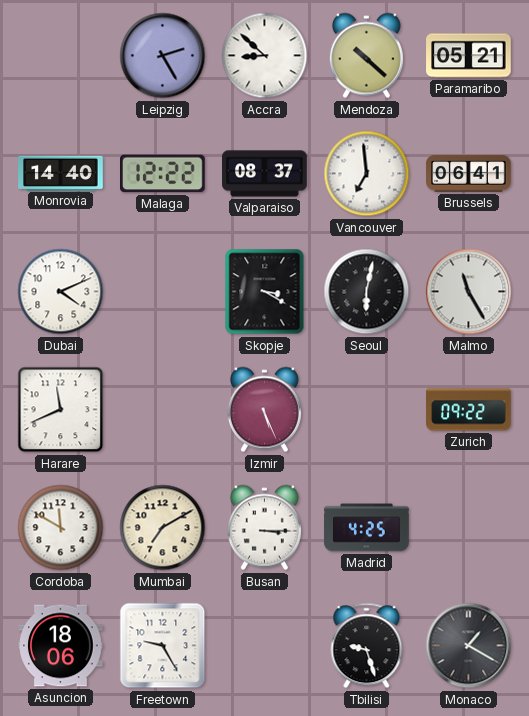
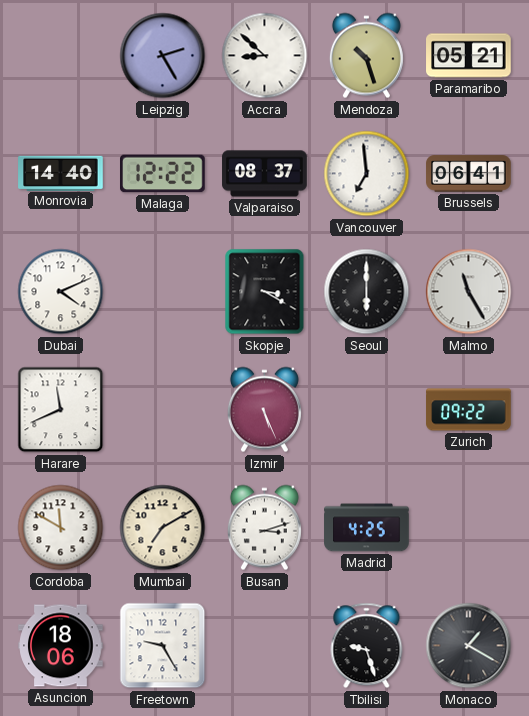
Mendoza: 10:22 -> 10:27
Seoul: 6:02 -> 6:00
Busan: 3:15 -> 3:12
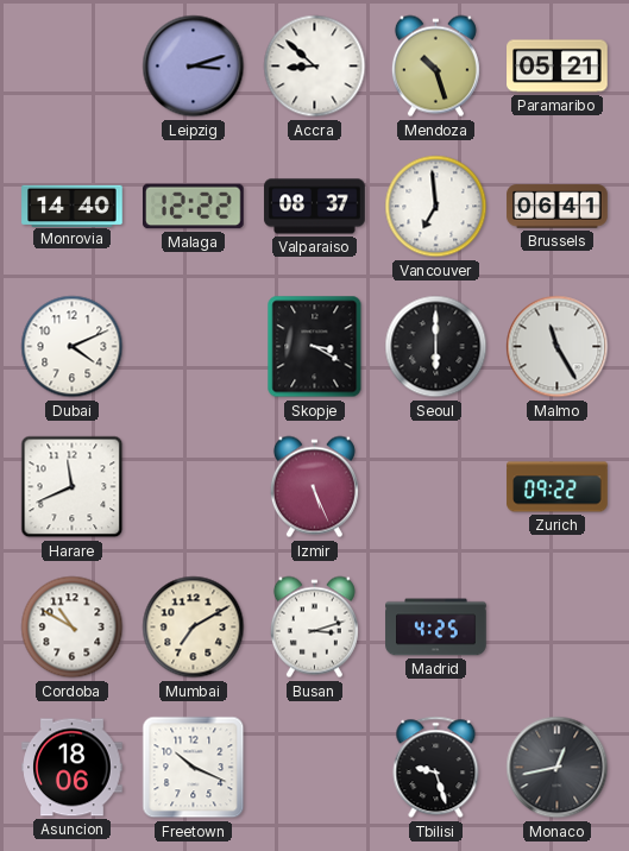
Leipzig: 2:25 -> 3:12
Cordoba: 11:50 -> 10:50
Freetown: 9:25 -> 10:19
Monaco: 1:20 -> 12:43
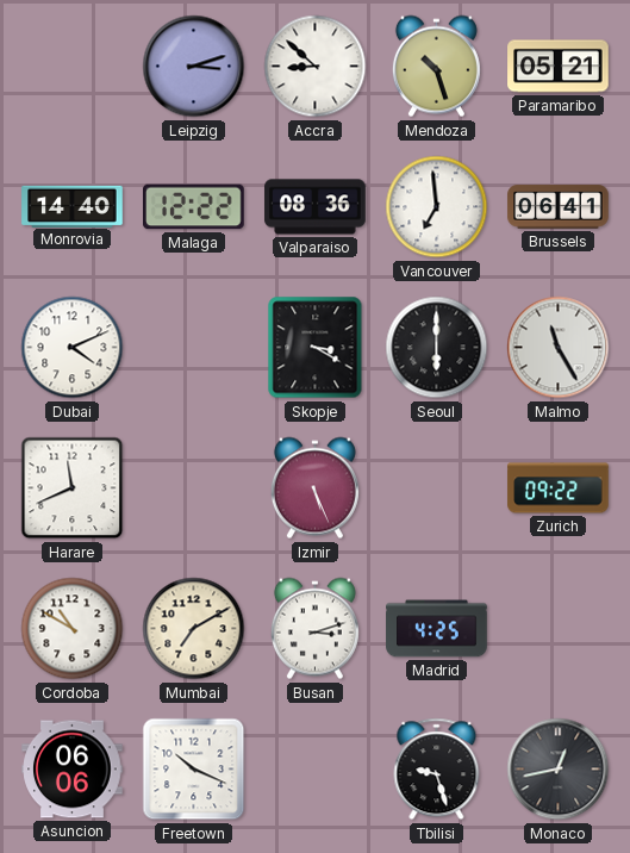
Valparaiso: 08:37 -> 08:36
Asuncion: 18:06 -> 06:06
